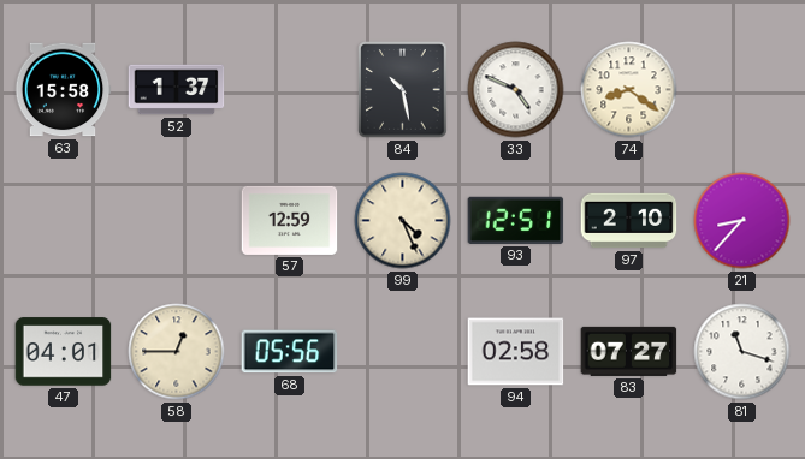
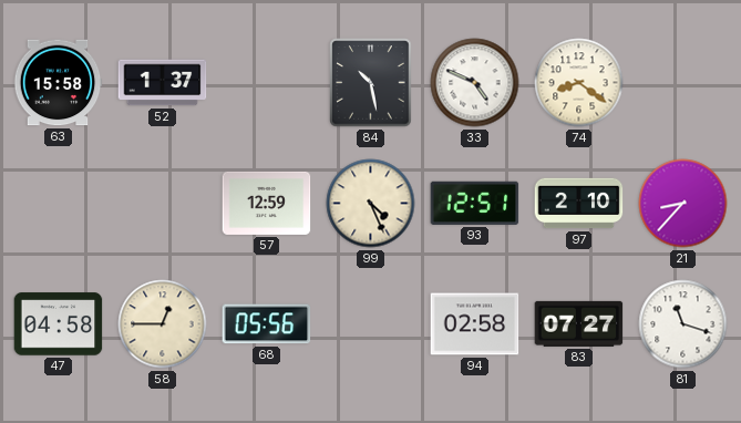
47: 04:01 -> 04:58
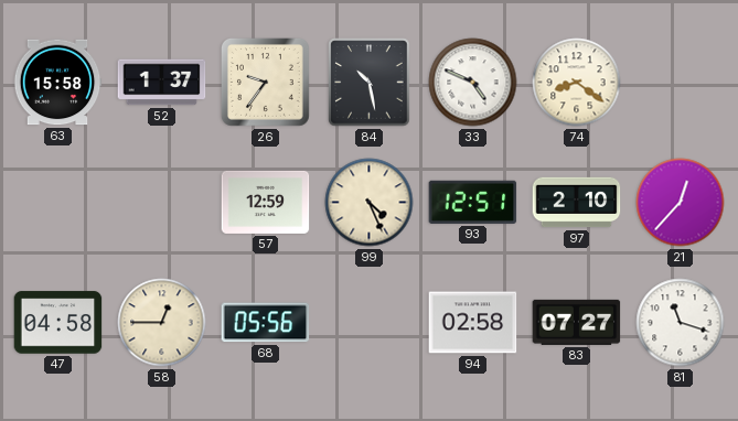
26: none -> 9:36
21: 8:37 -> 12:37
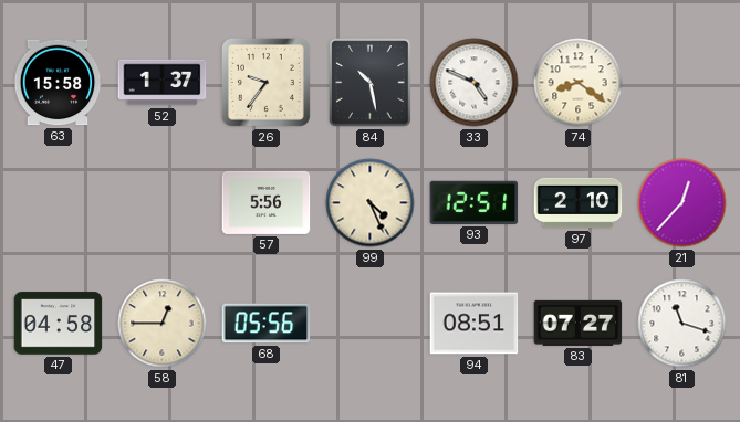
57: 12:59 -> 5:56
94: 02:58 -> 08:51
